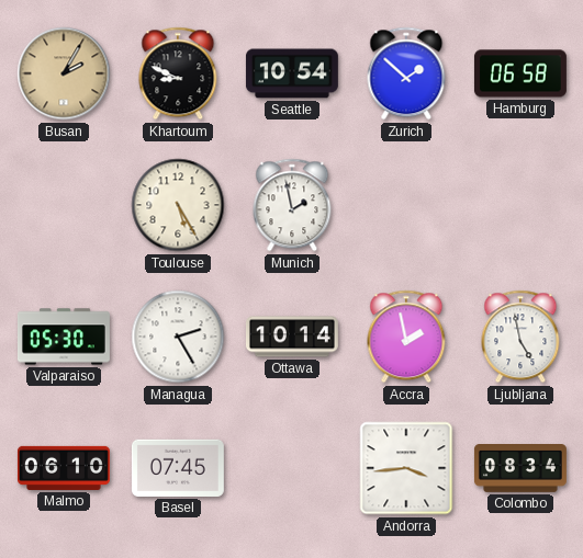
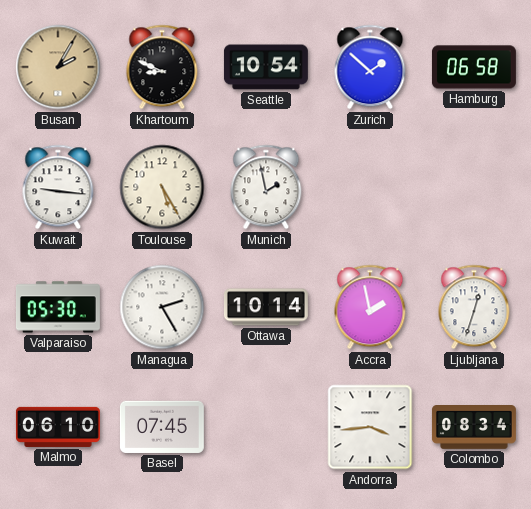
Kuwait: none -> 9:16
Ljubljana: 4:58 -> 12:33
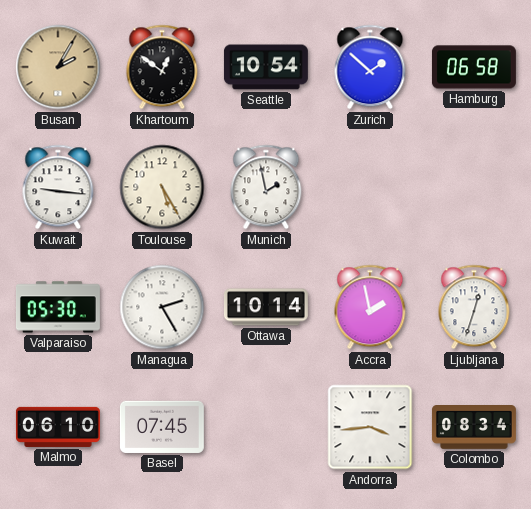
Khartoum: 8:49 -> 12:51
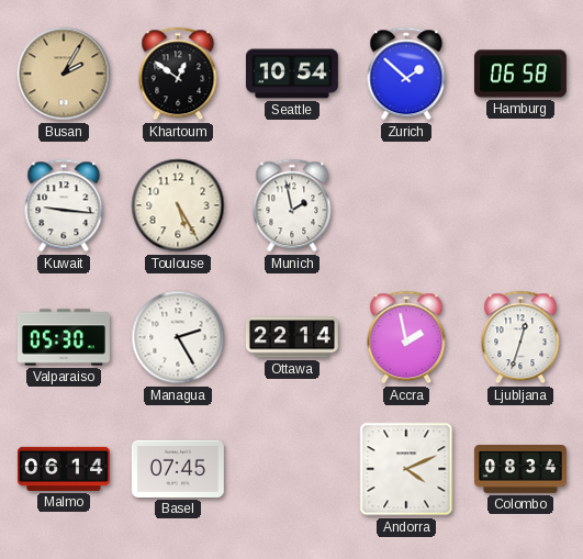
Ottawa: 10:14 -> 22:14
Malmo: 06:10 -> 06:14
Andorra: 3:44 -> 4:11
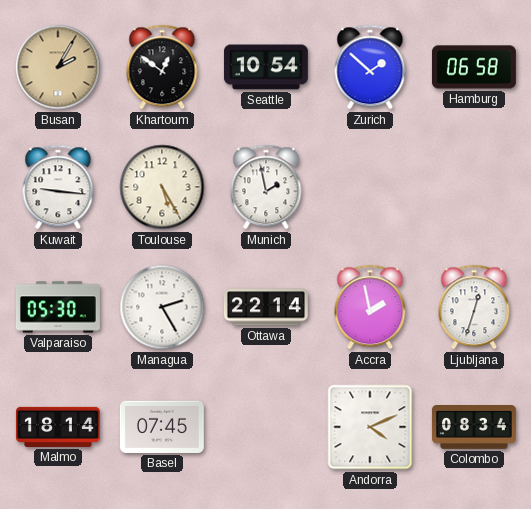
Malmo: 06:14 -> 18:14
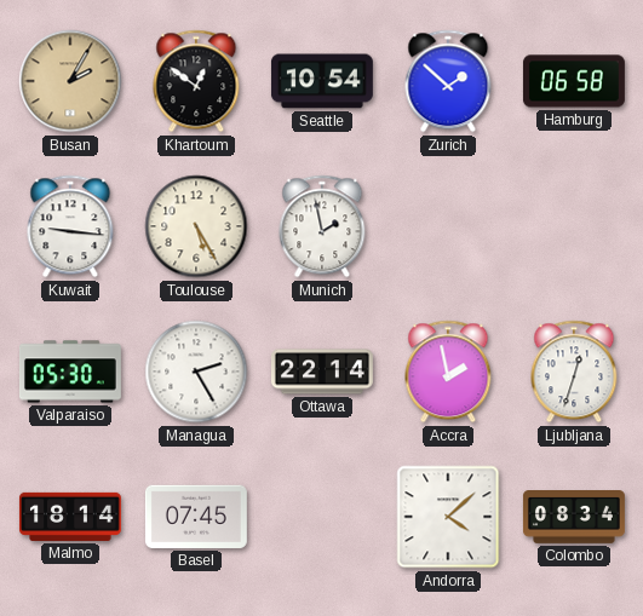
Andorra: 4:11 -> 4:08
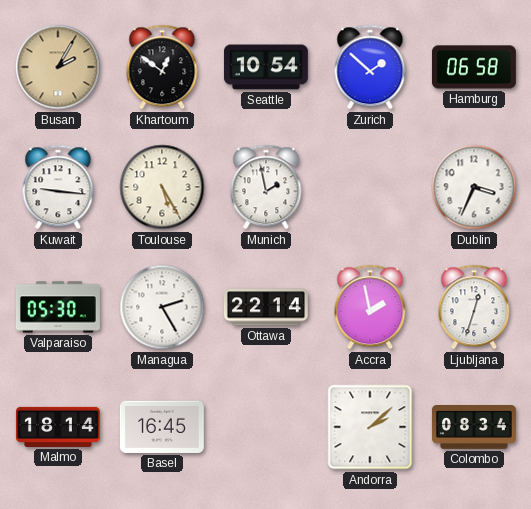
Dublin: none -> 3:34
Basel: 07:45 -> 16:45
Andorra: 4:08 -> 2:08
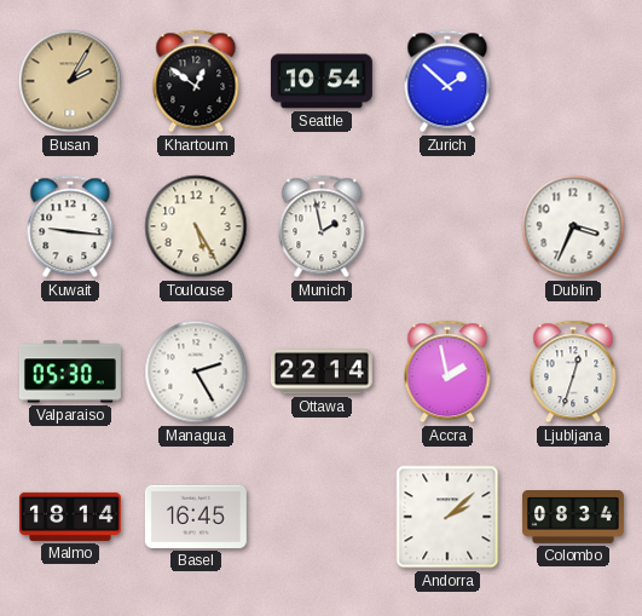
Hamburg: 06:58 -> none
